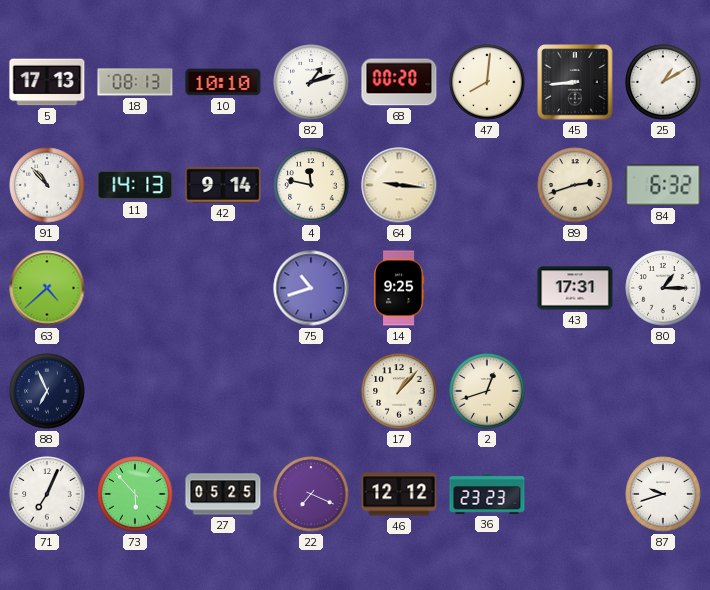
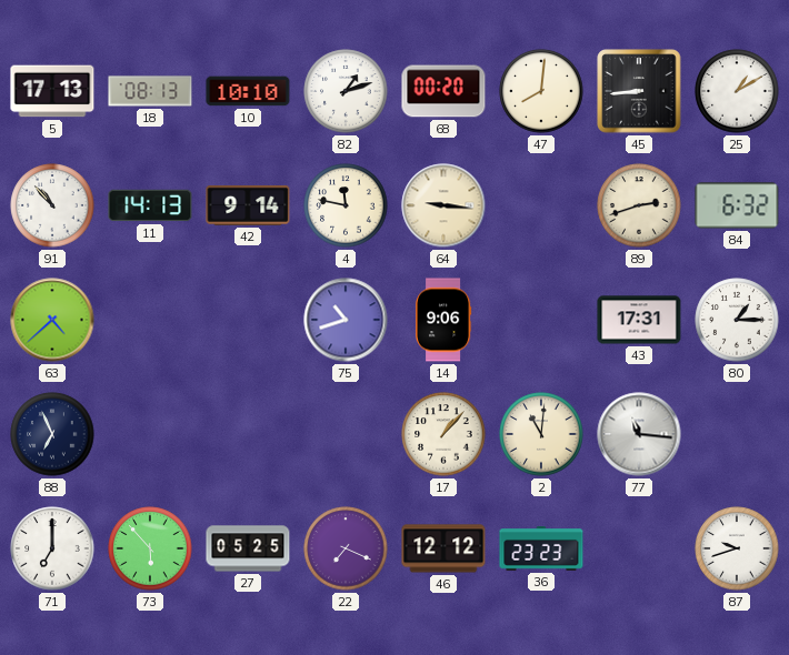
14: 9:25 -> 9:06
2: 12:42 -> 11:01
77: none -> 11:16
71: 7:04 -> 7:00
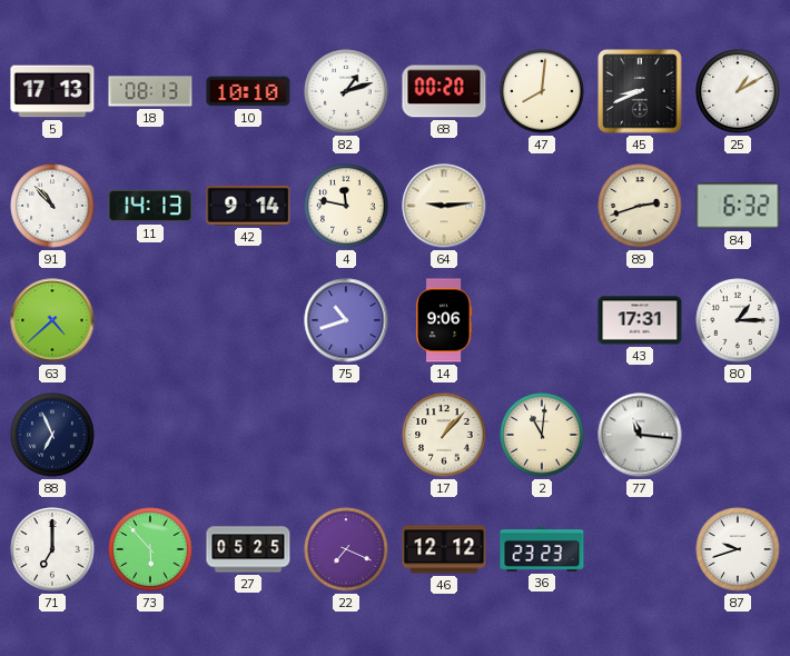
45: 8:44 -> 8:41
64: 9:16 -> 9:14
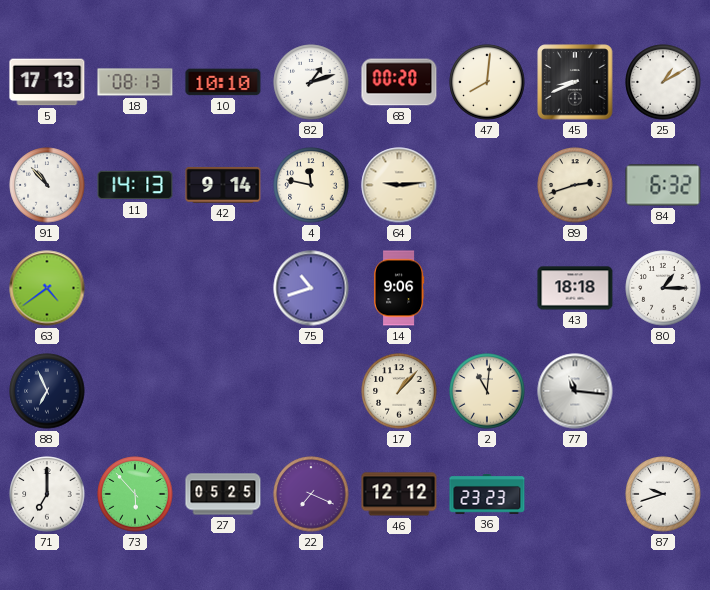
63: 4:38 -> 4:39
43: 17:31 -> 18:18
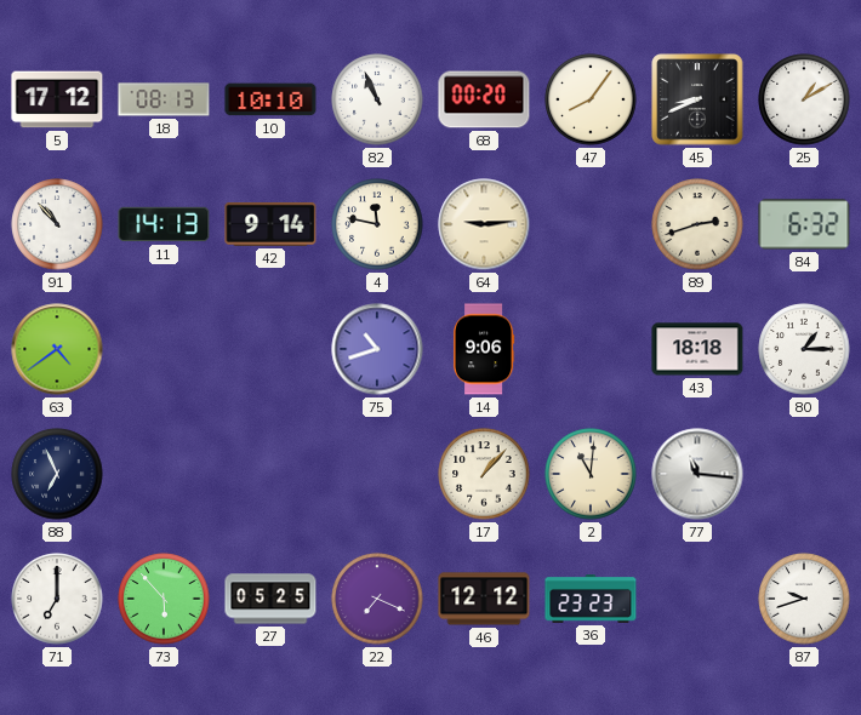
5: 17:13 -> 17:12
82: 1:12 -> 10:56
47: 8:01 -> 8:06
